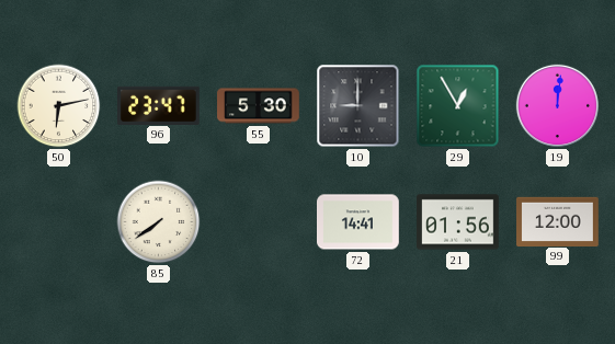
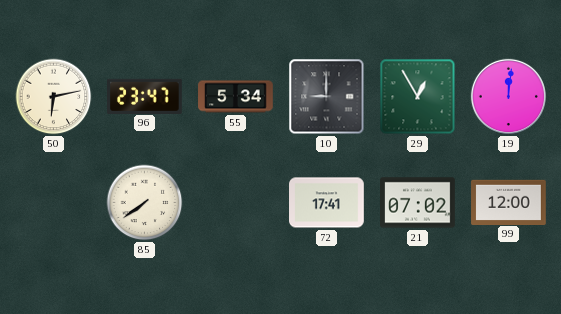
55: 5:30 -> 5:34
72: 14:41 -> 17:41
21: 01:56 -> 07:02
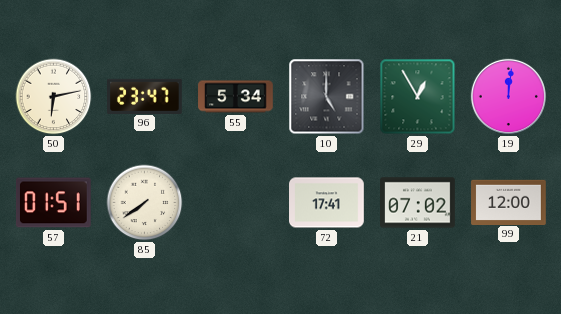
10: 9:00 -> 5:00
57: none -> 01:51
